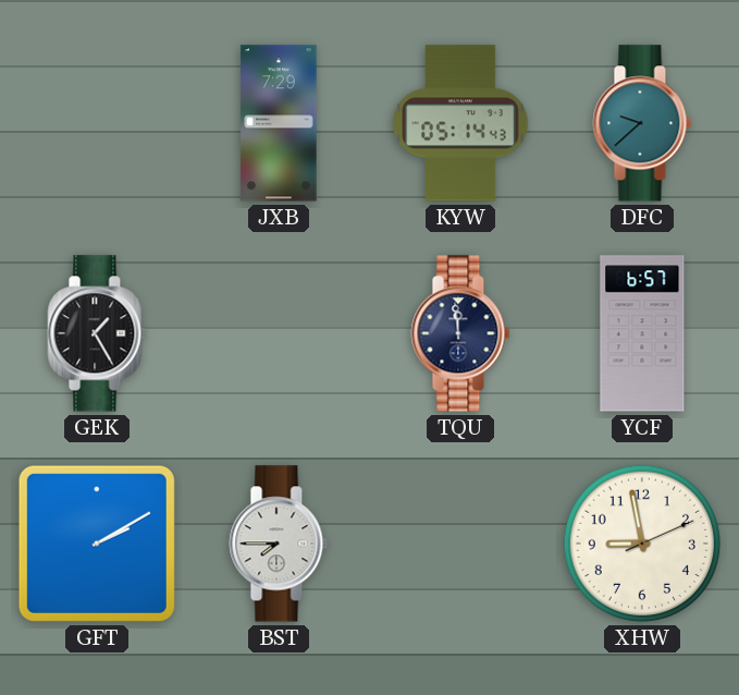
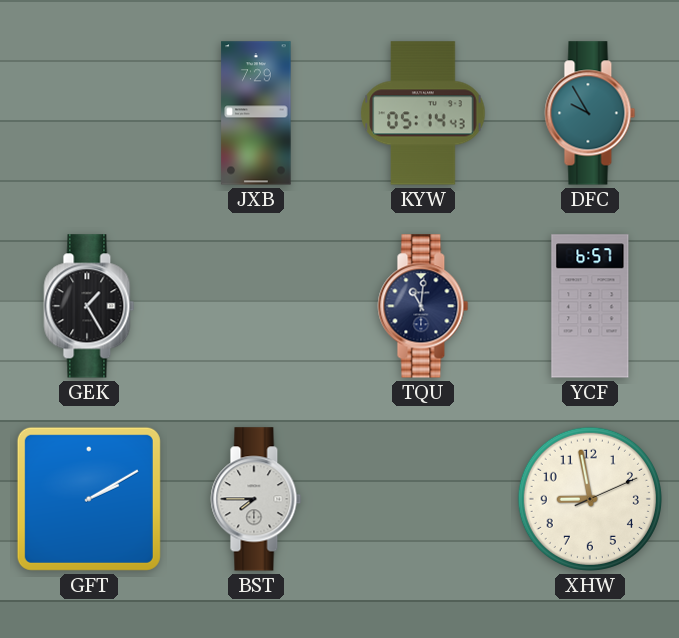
DFC: 9:38 -> 9:55
TQU: 11:59 -> 11:01
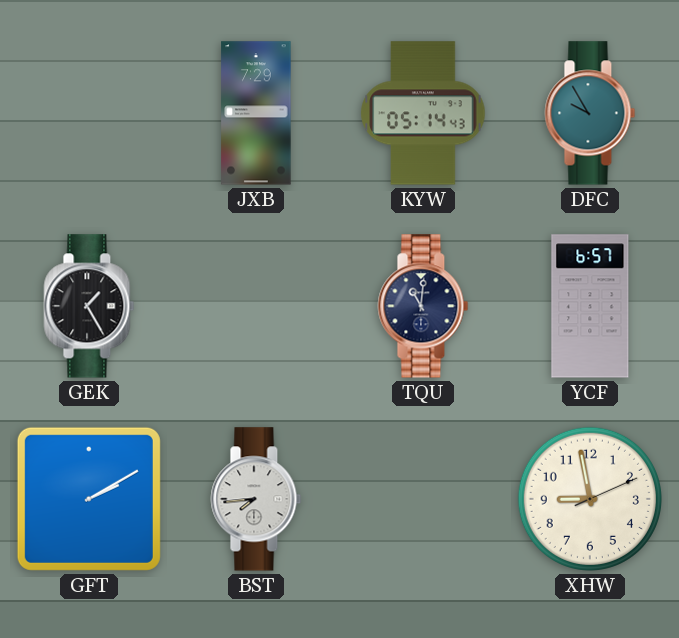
BST: 7:45 -> 7:44
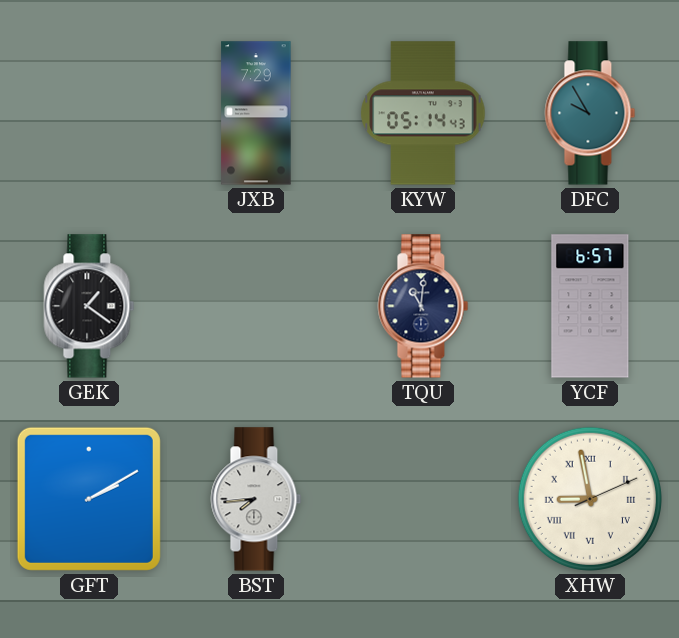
GEK: 1:25 -> 1:21
XHW numerals: Arabic -> Roman
